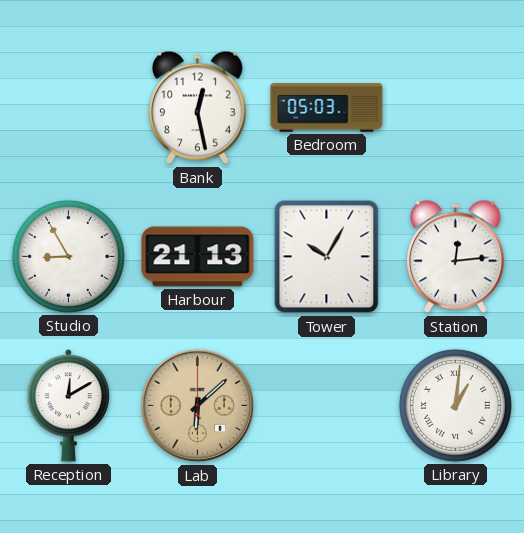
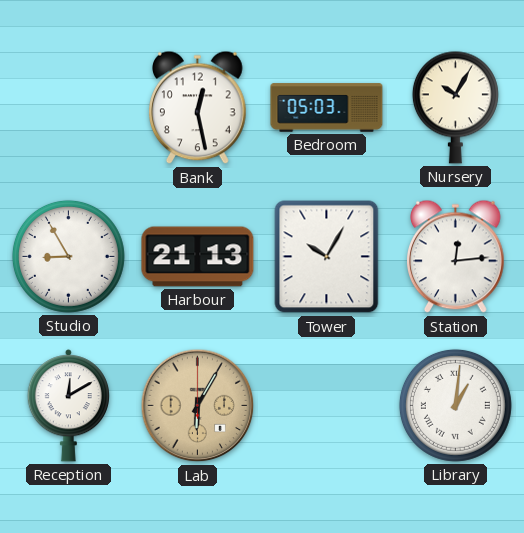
Nursery: none -> 10:05
Lab: 6:08 -> 6:05
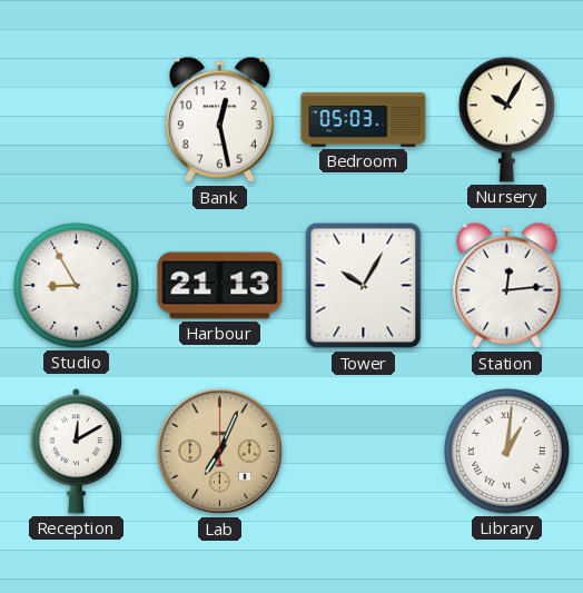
Lab: 6:05 -> 7:04
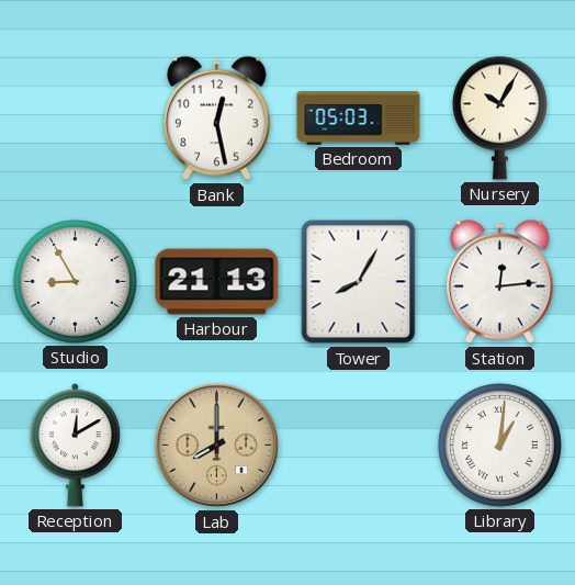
Tower: 10:05 -> 8:05
Lab: 7:04 -> 8:00
